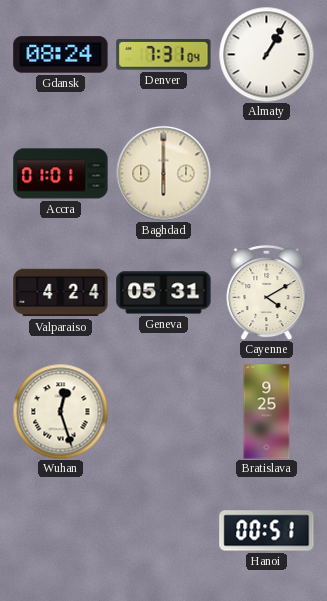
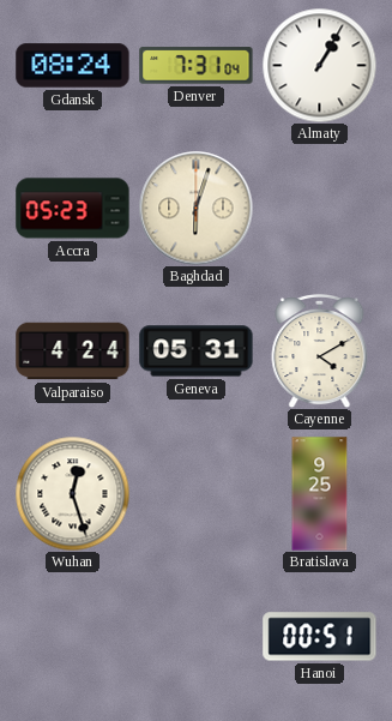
Accra: 01:01 -> 05:23
Baghdad: 6:00 -> 6:03
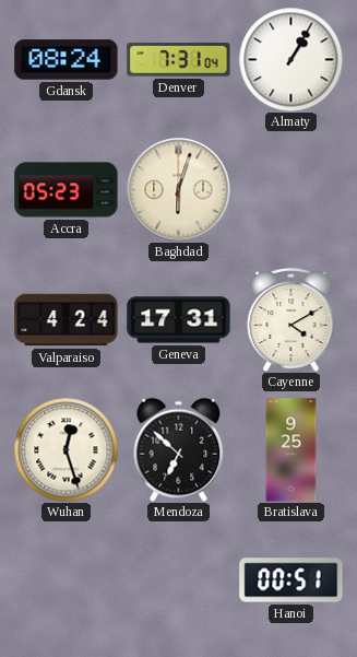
Geneva: 05:31 -> 17:31
Mendoza: none -> 6:52
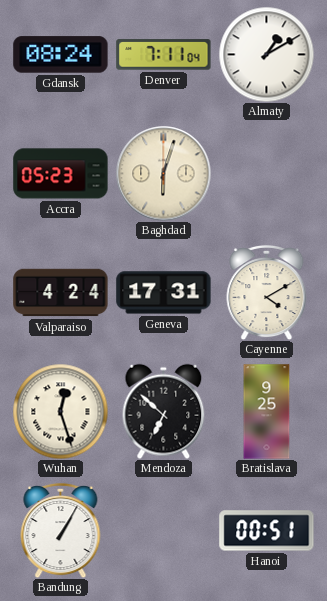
Denver: 7:31 -> 7:11
Almaty: 1:05 -> 1:10
Bandung: none -> 1:05
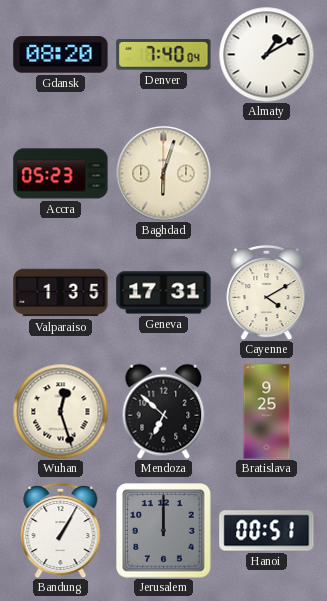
Gdansk: 08:24 -> 08:20
Denver: 7:11 -> 7:40
Valparaiso: 4:24 -> 1:35
Jerusalem: none -> 12:00
